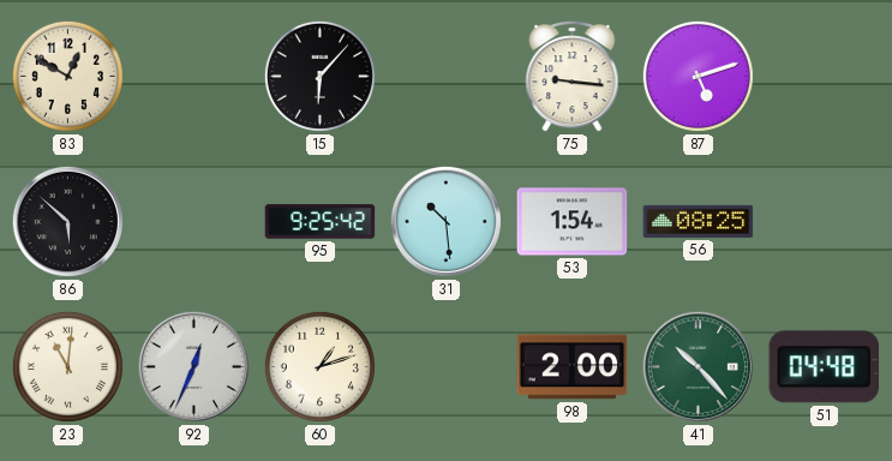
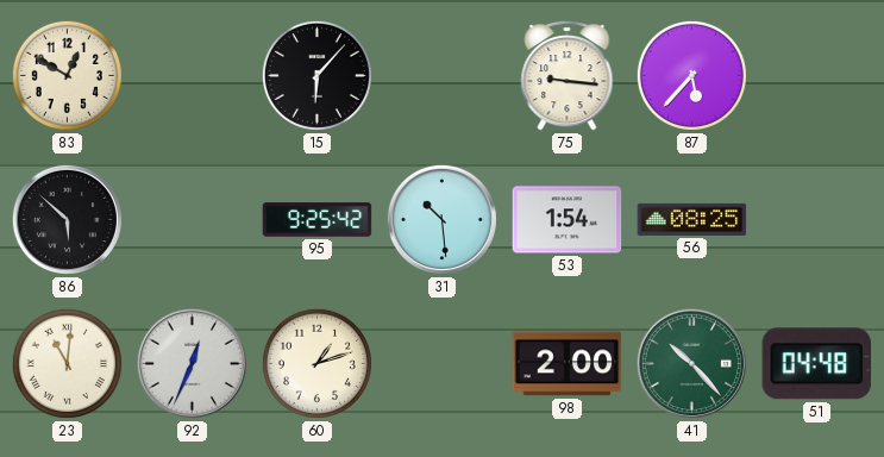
87: 5:12 -> 5:37
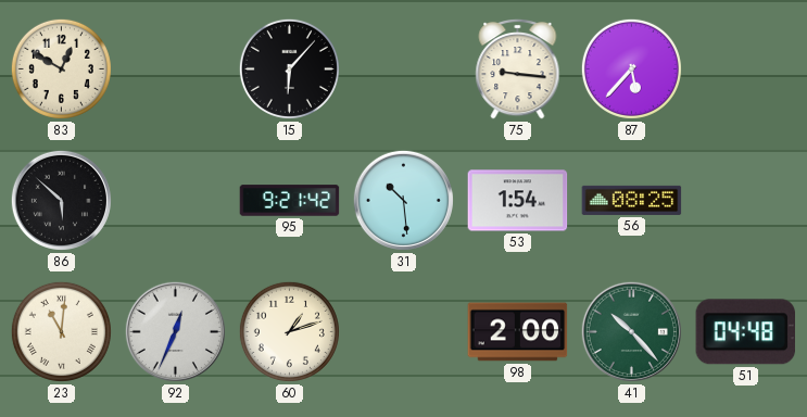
95: 9:25 -> 9:21
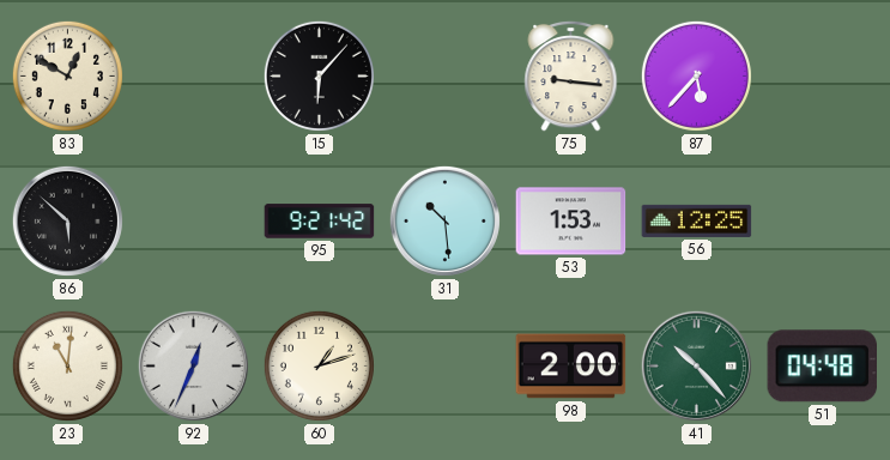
53: 1:54 -> 1:53
56: 08:25 -> 12:25
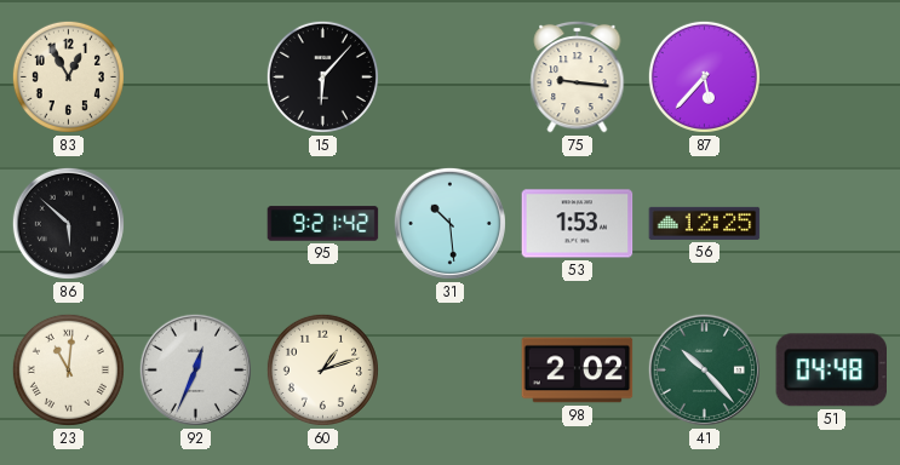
83: 12:50 -> 12:55
98: 2:00 -> 2:02
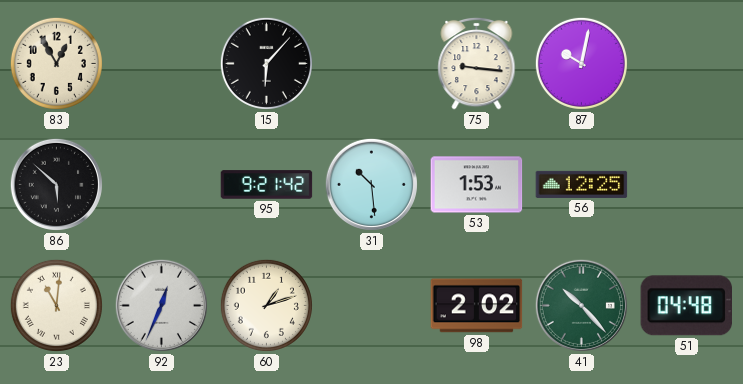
87: 5:37 -> 10:02
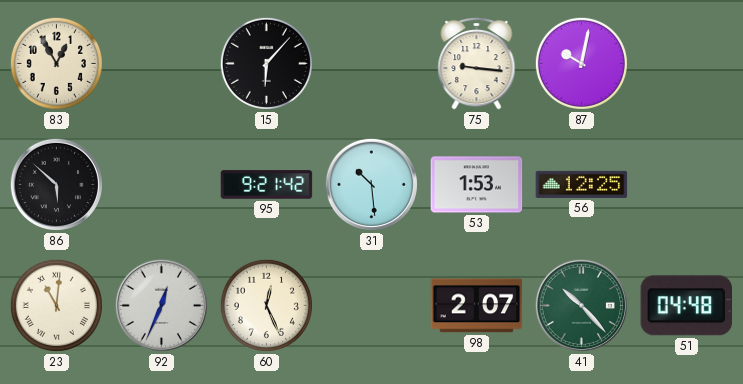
60: 1:12 -> 12:26
98: 2:02 -> 2:07
